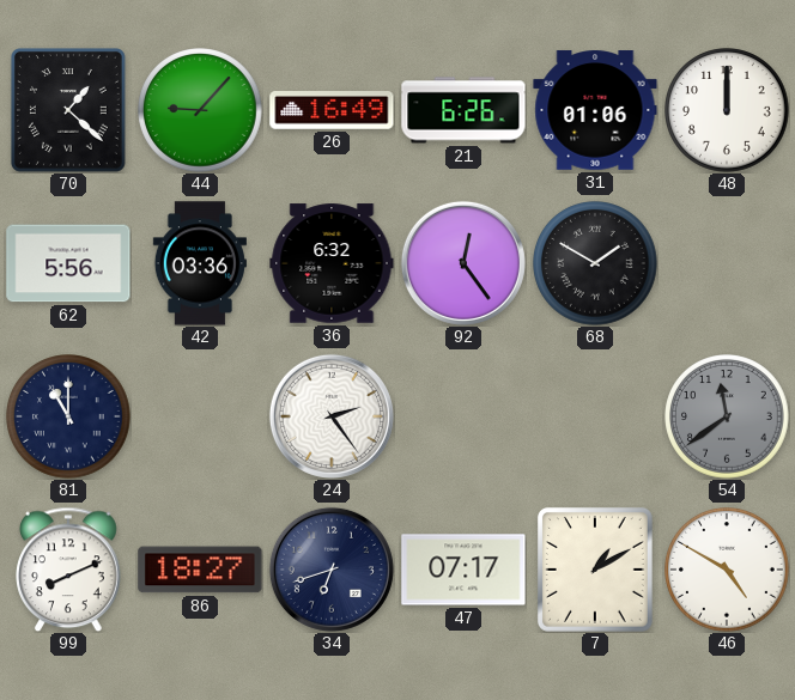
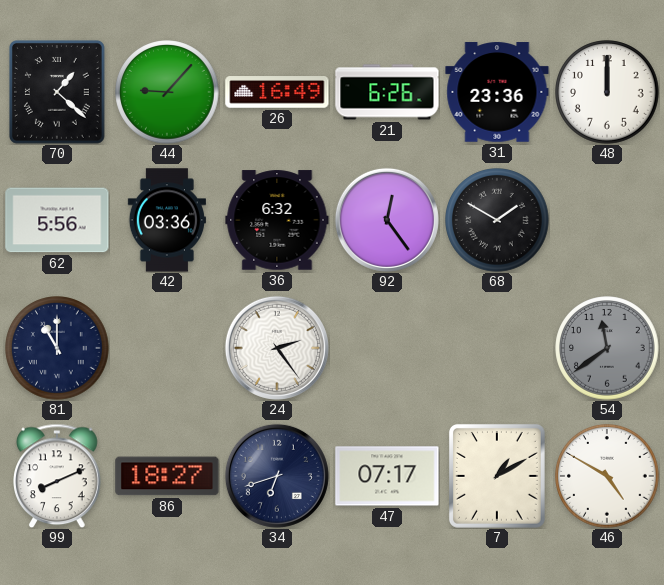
31: 01:06 -> 23:36
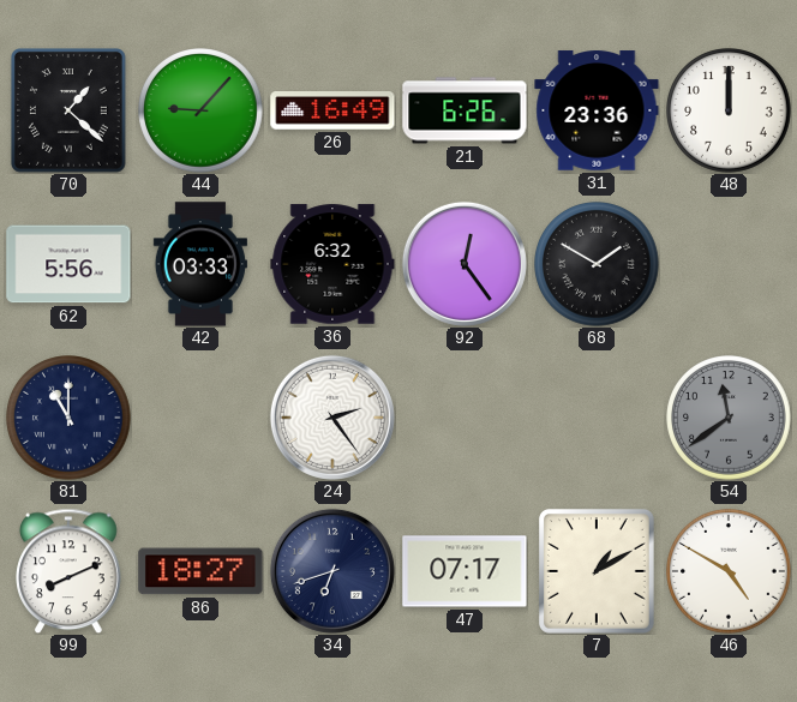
42: 03:36 -> 03:33
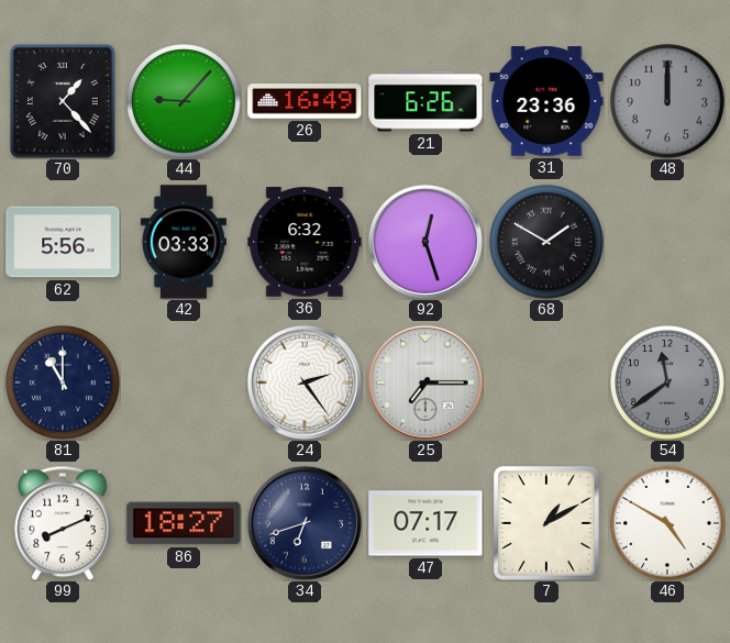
70: 1:22 -> 1:23
48 dial: white -> grey
92: 12:24 -> 12:27
25: none -> 7:15
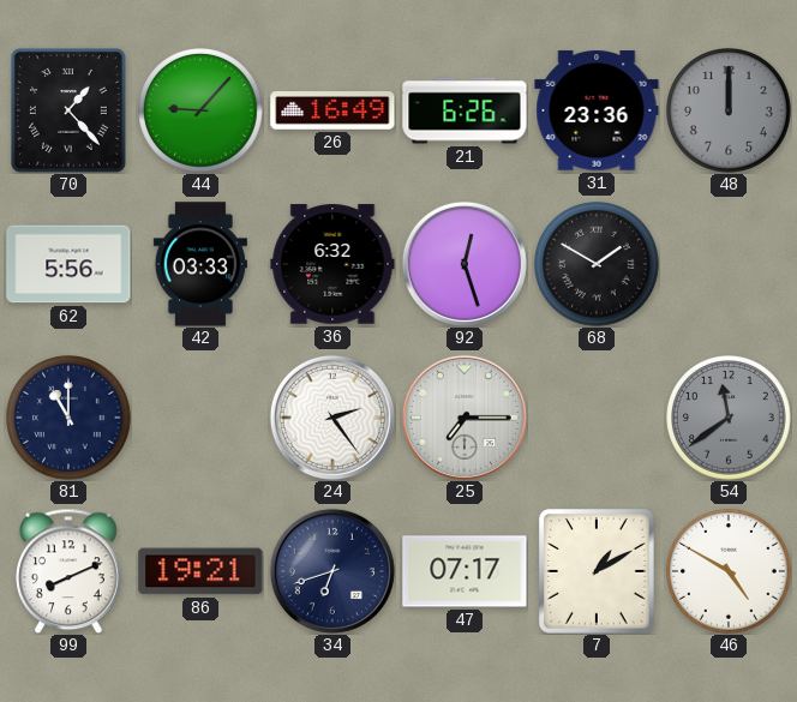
86: 18:27 -> 19:21
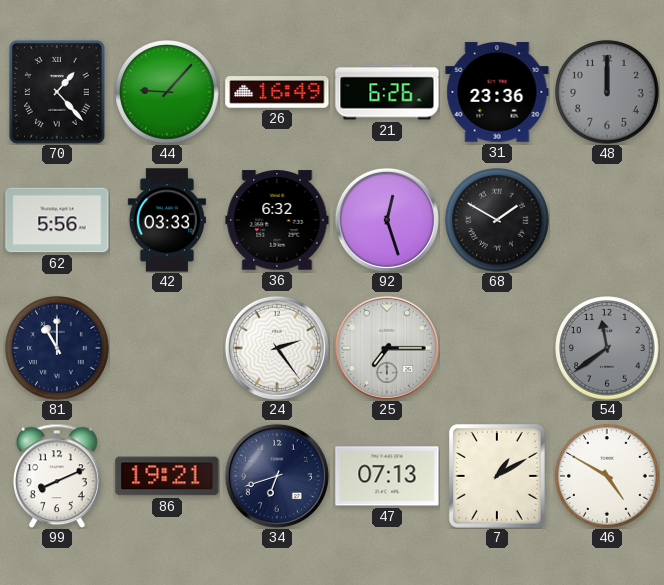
47: 07:17 -> 07:13
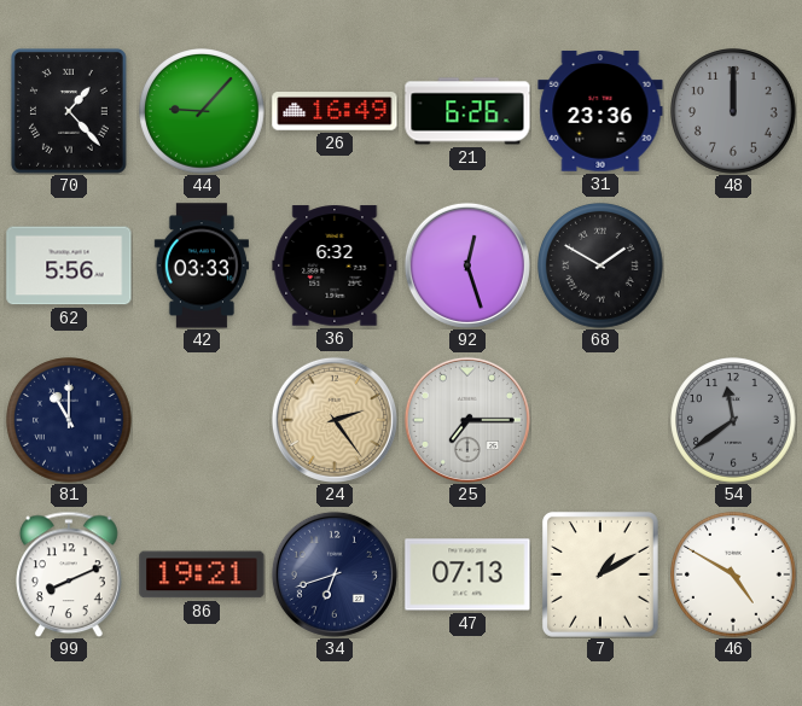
24 dial: white -> champagne
